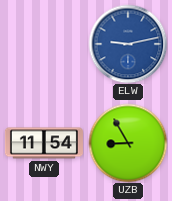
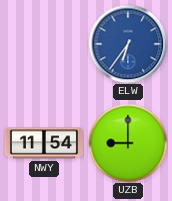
ELW: 9:13 -> 6:36
UZB: 8:55 -> 9:00
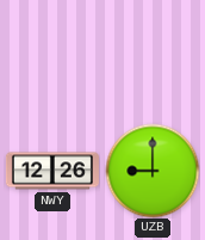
ELW: 6:36 -> none
NWY: 11:54 -> 12:26
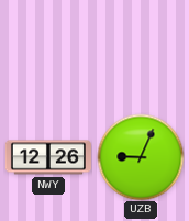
UZB: 9:00 -> 9:04
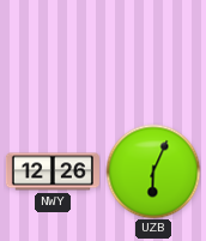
UZB: 9:04 -> 6:04
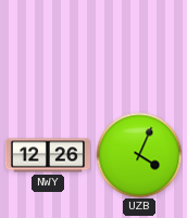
UZB: 6:04 -> 4:04
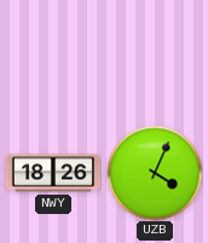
NWY: 12:26 -> 18:26
